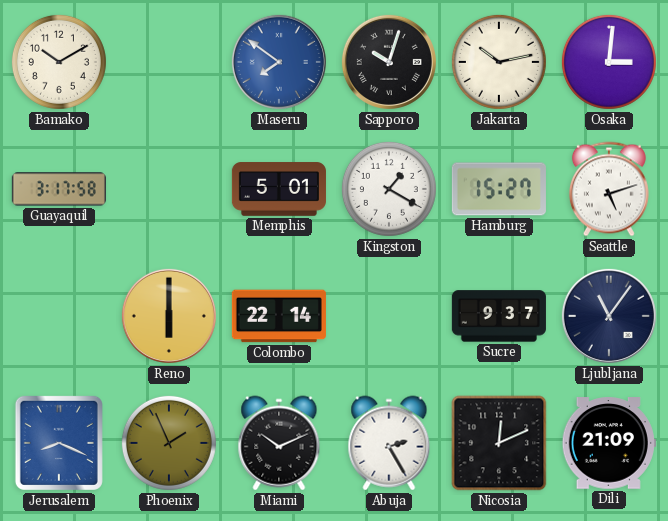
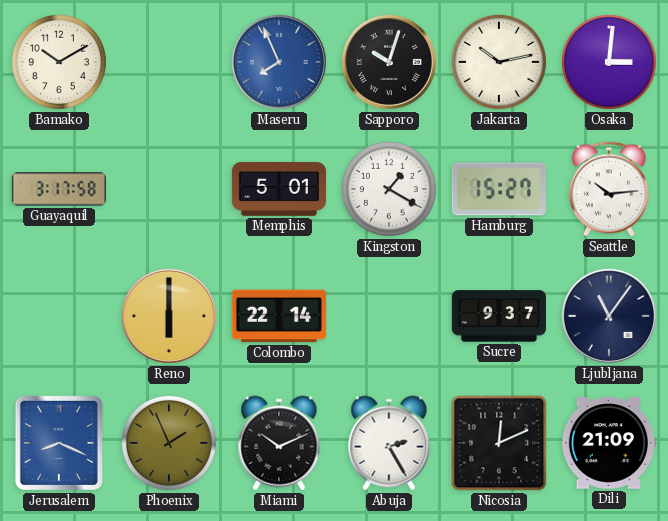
Maseru: 7:51 -> 7:56
Seattle: 5:12 -> 10:14
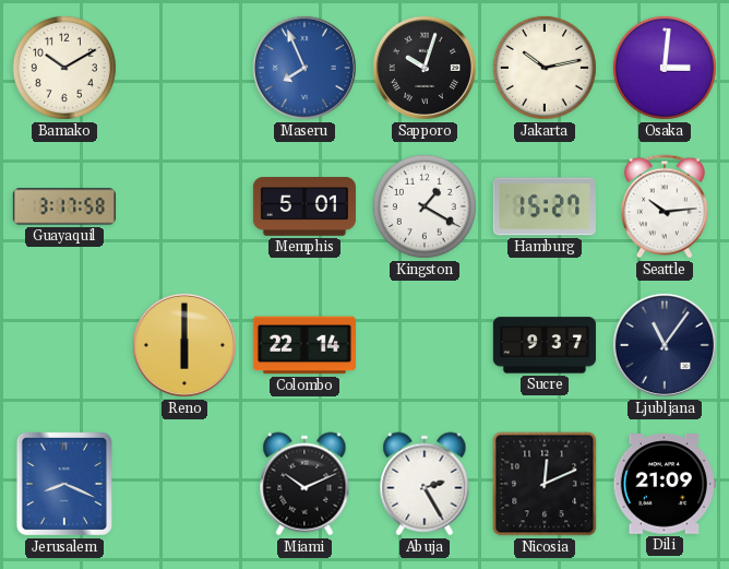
Phoenix: 1:56 -> none
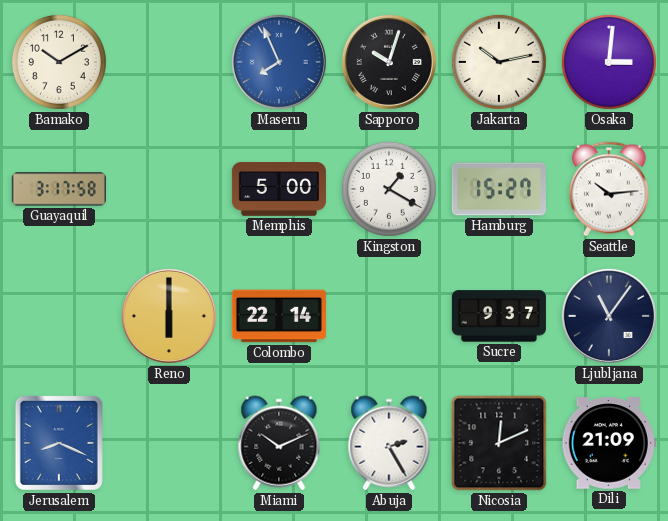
Memphis: 5:01 -> 5:00
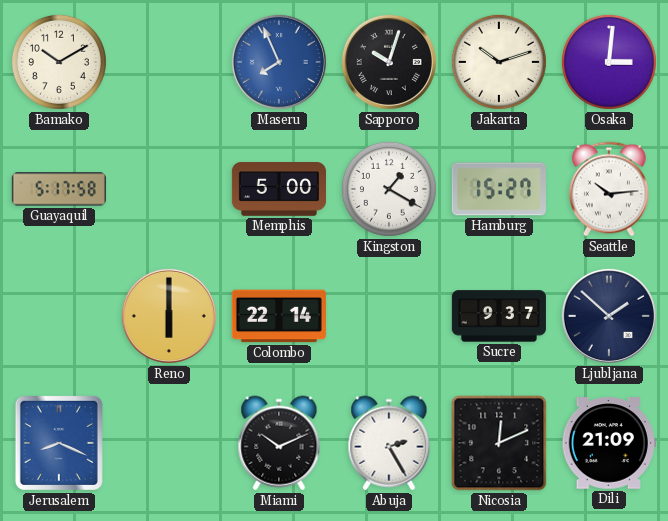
Jakarta: 10:13 -> 10:12
Guayaquil: 3:17 -> 5:17
Ljubljana: 11:06 -> 1:52
